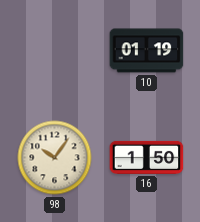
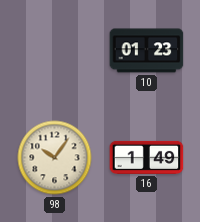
10: 01:19 -> 01:23
16: 1:50 -> 1:49
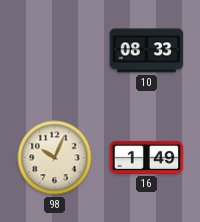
10: 01:23 -> 08:33
98: 10:06 -> 10:04
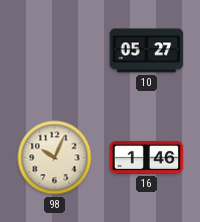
10: 08:33 -> 05:27
16: 1:49 -> 1:46
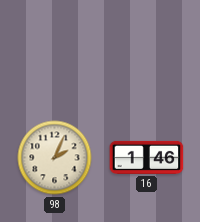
10: 05:27 -> none
98: 10:04 -> 2:04
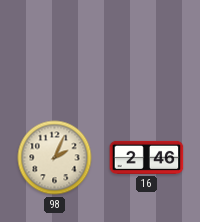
16: 1:46 -> 2:46
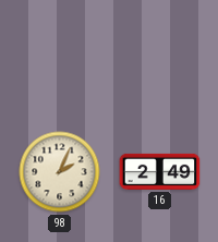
16: 2:46 -> 2:49
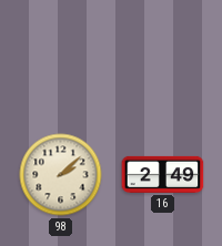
98: 2:04 -> 2:08
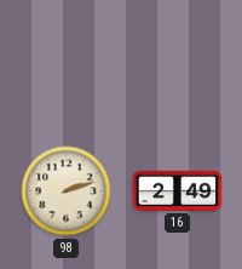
98: 2:08 -> 2:12
